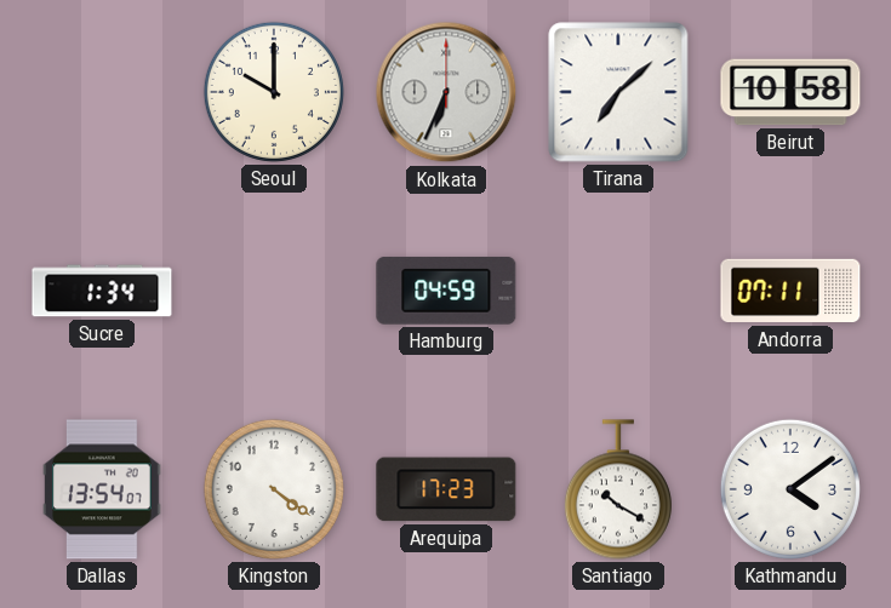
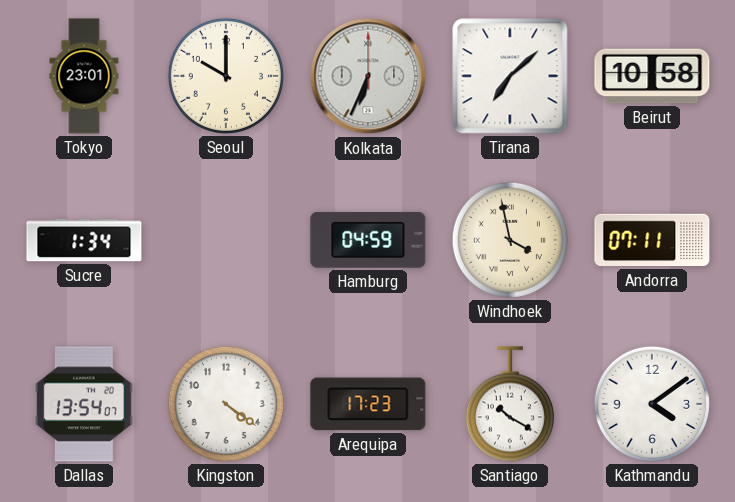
Tokyo: none -> 23:01
Windhoek: none -> 3:58
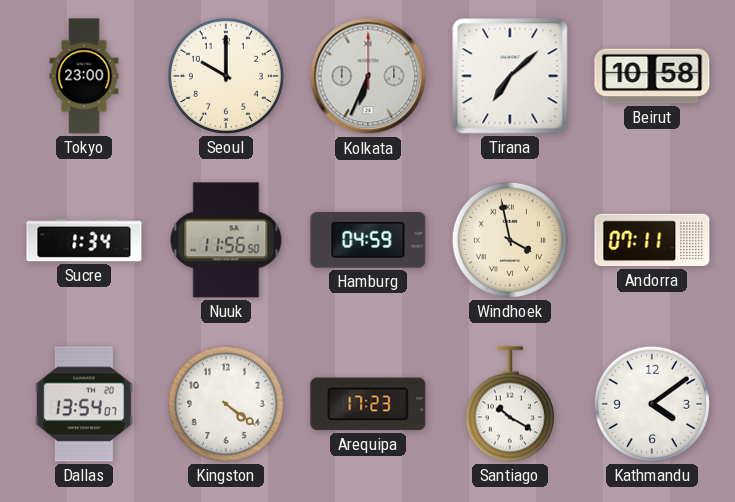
Tokyo: 23:01 -> 23:00
Nuuk: none -> 11:56
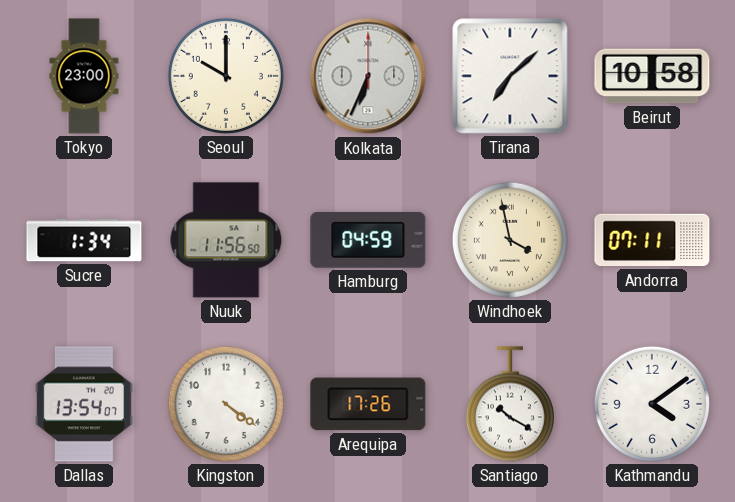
Arequipa: 17:23 -> 17:26
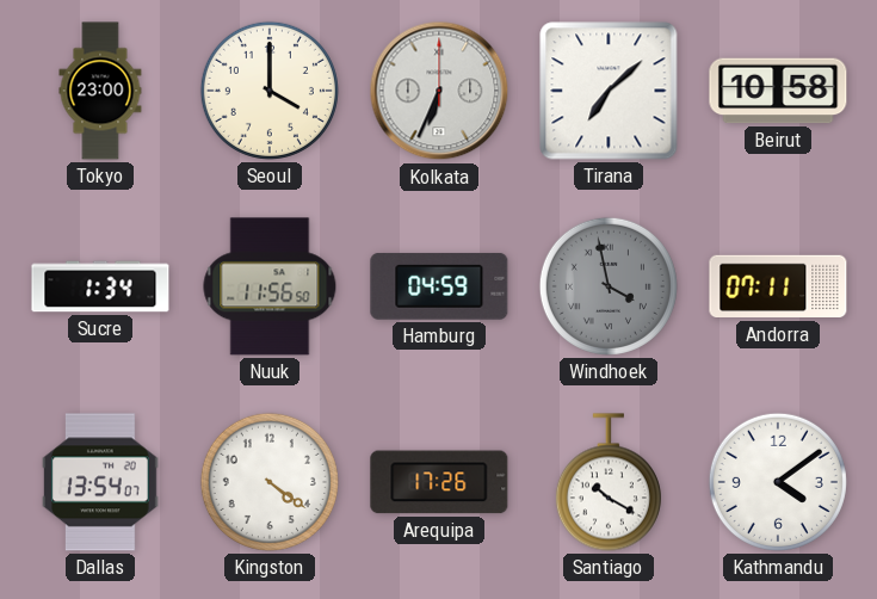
Seoul: 10:00 -> 4:00
Windhoek dial: cream -> grey
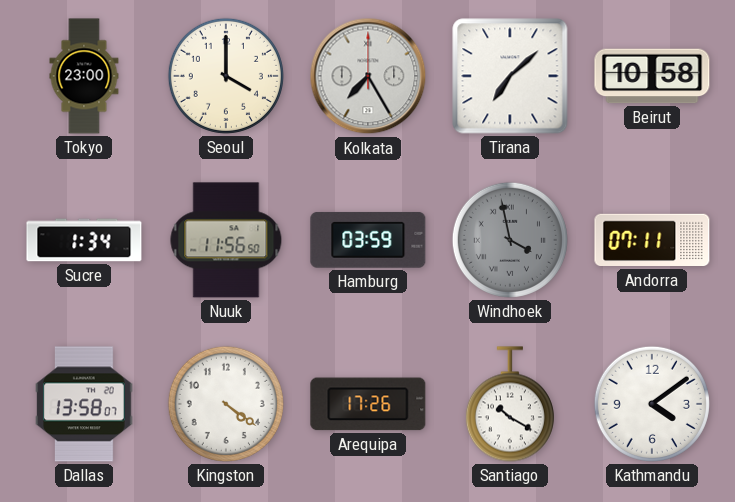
Kolkata: 6:34 -> 7:25
Hamburg: 04:59 -> 03:59
Dallas: 13:54 -> 13:58
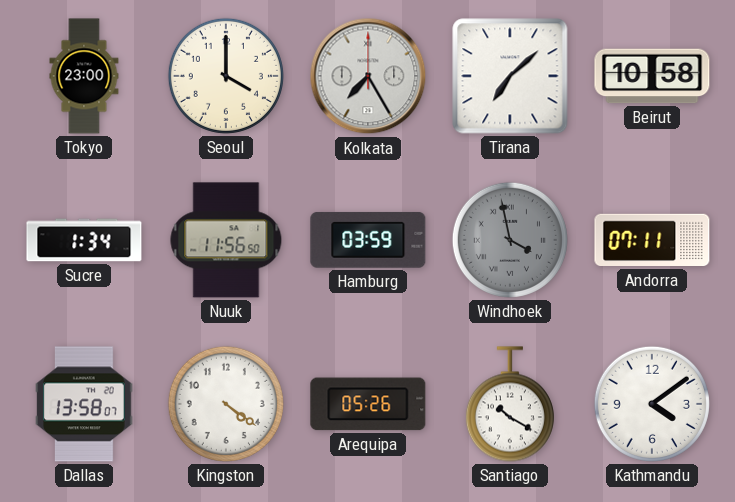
Arequipa: 17:26 -> 05:26
